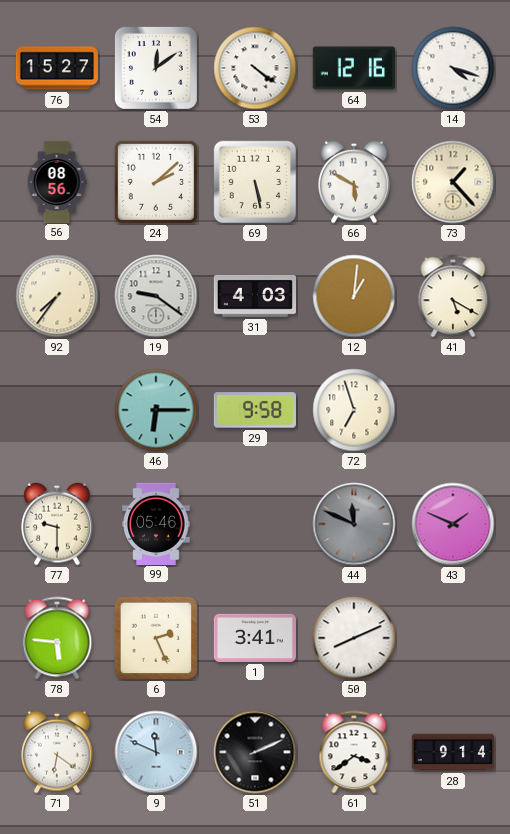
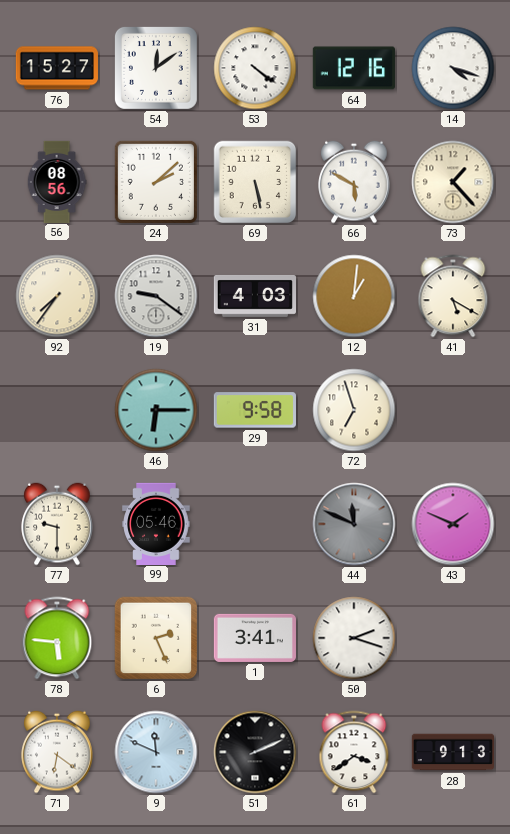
50: 8:11 -> 2:18
28: 9:14 -> 9:13
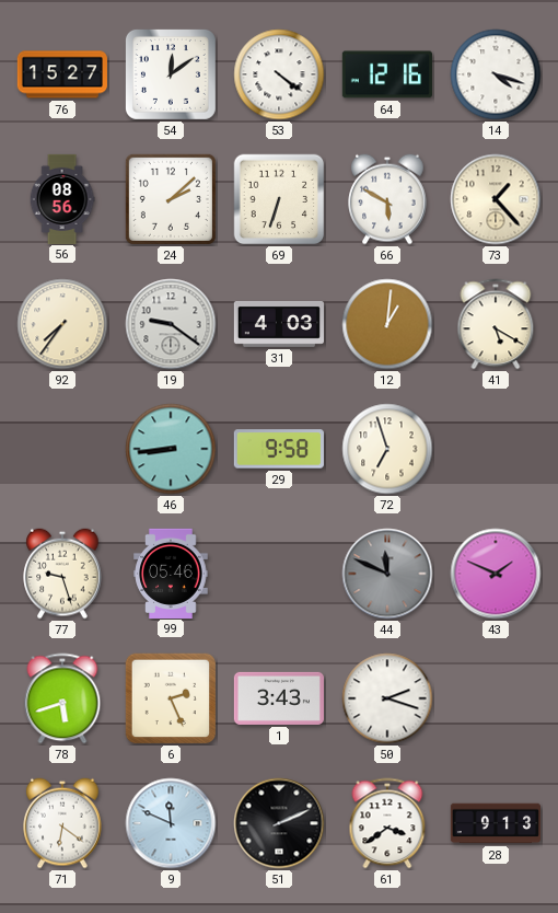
69: 5:28 -> 6:33
46: 6:15 -> 8:44
77: 9:30 -> 9:27
78: 5:46 -> 5:42
1: 3:41 -> 3:43
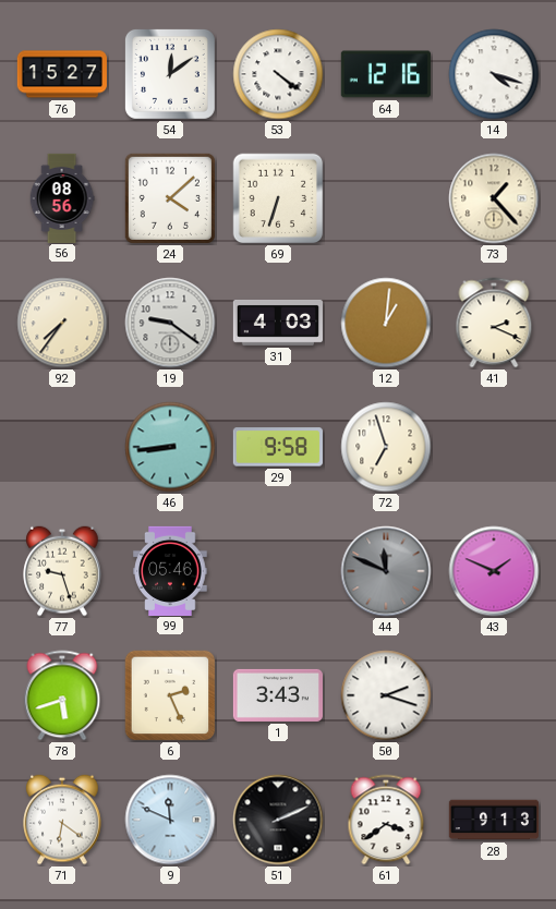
24: 2:08 -> 4:08
66: 5:50 -> none
41: 5:20 -> 2:19
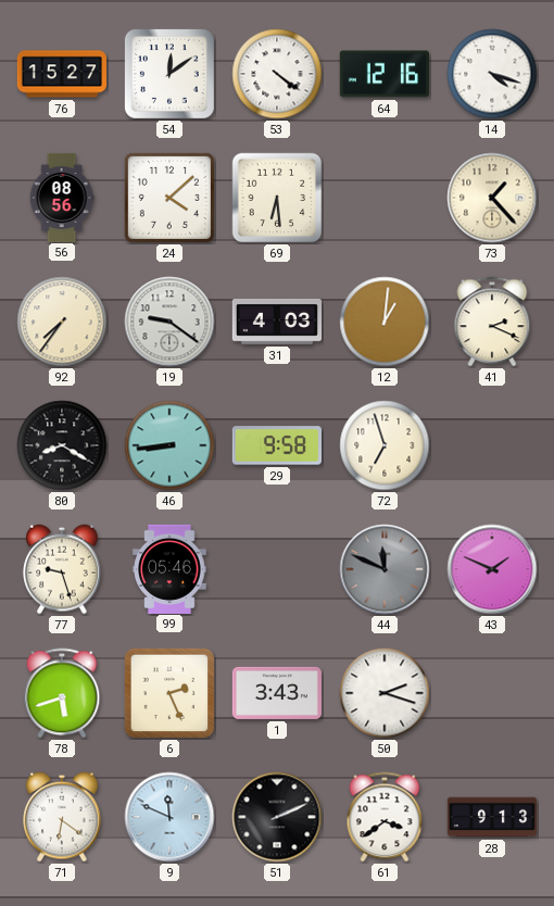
69: 6:33 -> 6:29
80: none -> 8:20
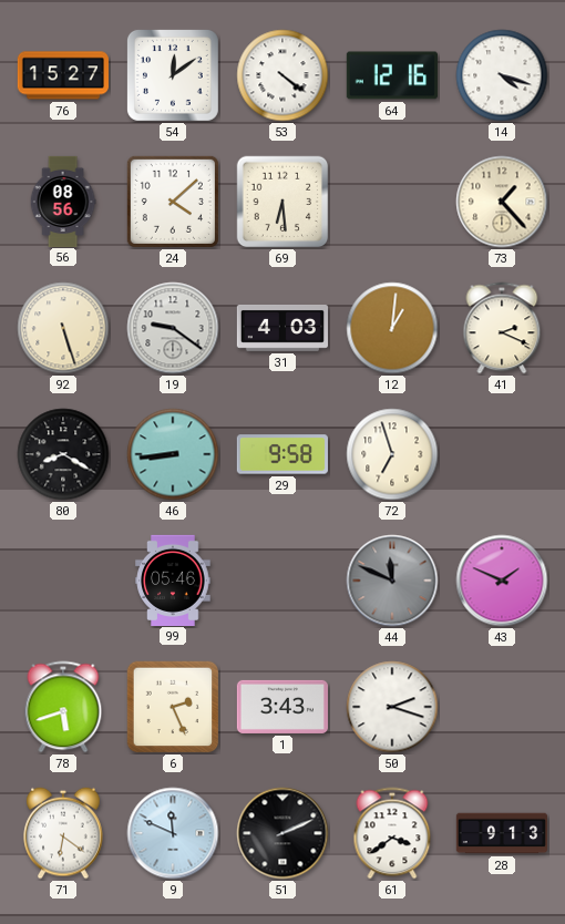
92: 7:36 -> 5:27
77: 9:27 -> none
